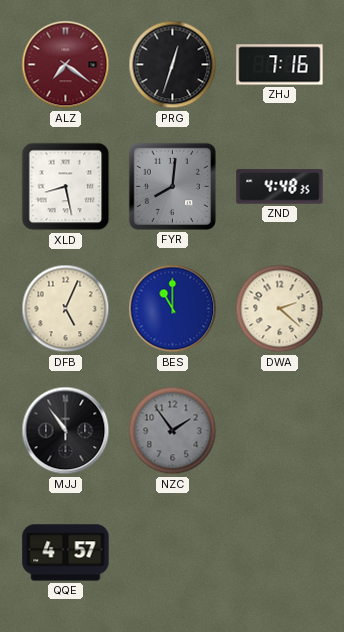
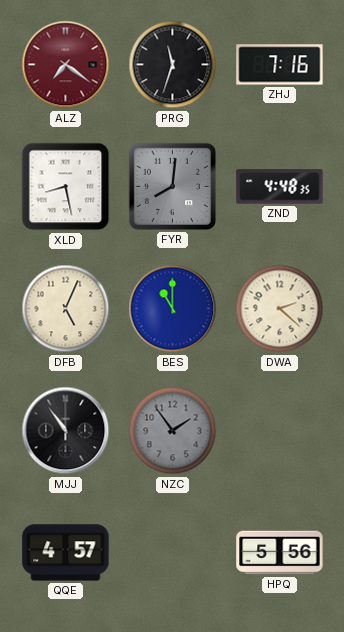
PRG: 12:33 -> 11:33
HPQ: none -> 5:56
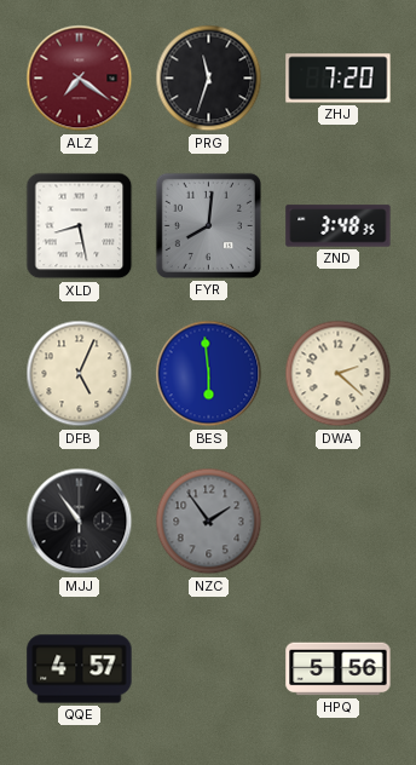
ZHJ: 7:16 -> 7:20
ZND: 4:48 -> 3:48
BES: 11:00 -> 5:59
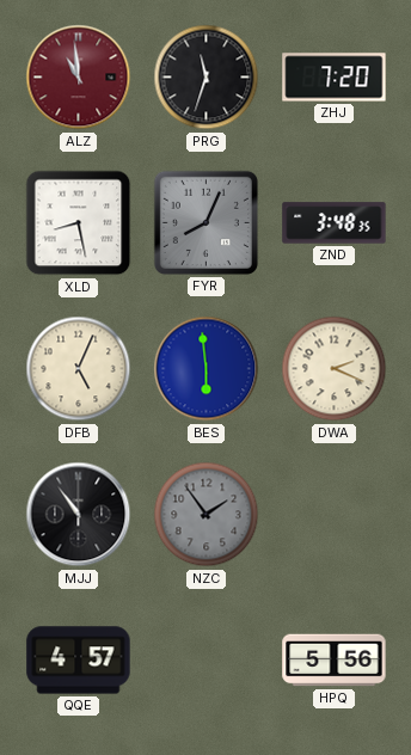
ALZ: 7:21 -> 10:59
FYR: 8:01 -> 8:04
DWA: 2:22 -> 2:19
